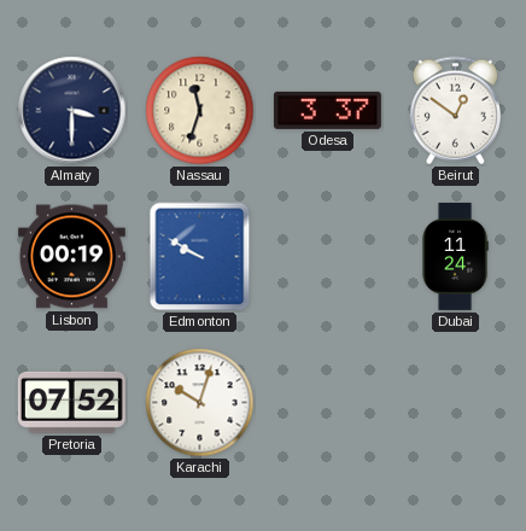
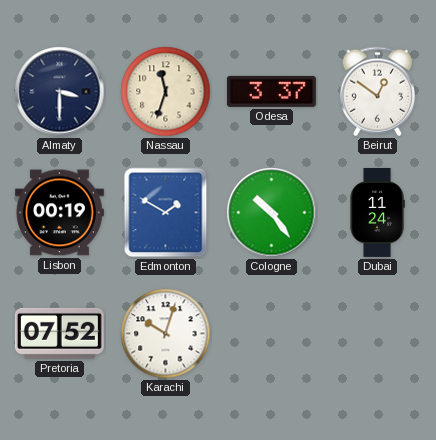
Edmonton: 9:50 -> 1:50
Cologne: none -> 10:24
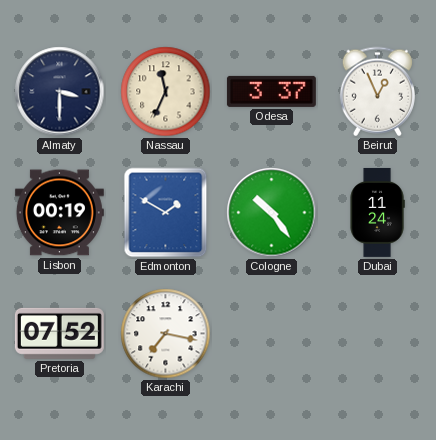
Nassau: 11:33 -> 11:34
Beirut: 12:51 -> 12:56
Karachi: 10:03 -> 7:17
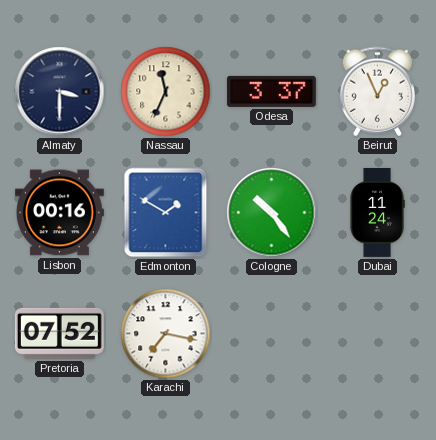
Lisbon: 00:19 -> 00:16
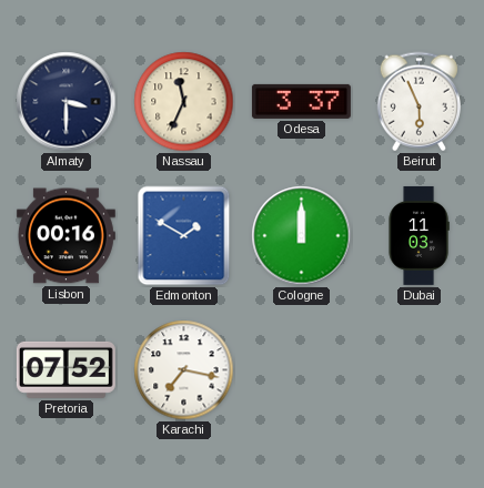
Beirut: 12:56 -> 5:56
Cologne: 10:24 -> 12:00
Dubai: 11:24 -> 11:03
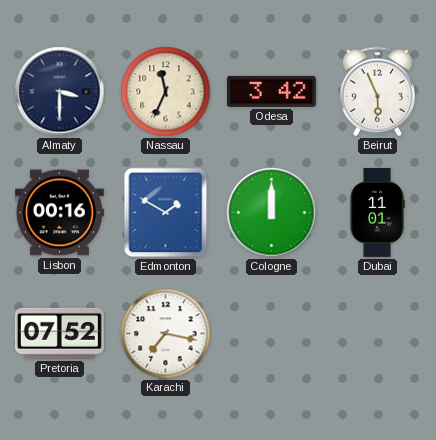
Odesa: 3:37 -> 3:42
Dubai: 11:03 -> 11:01
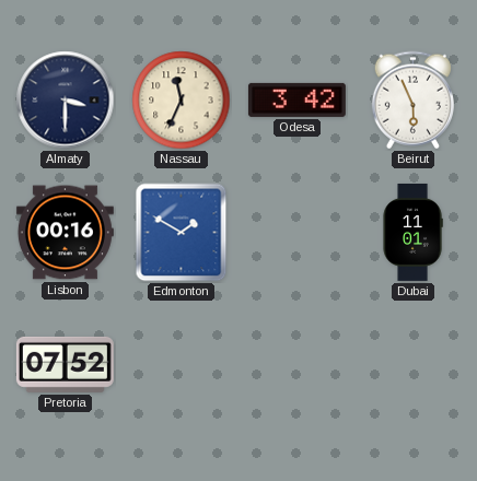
Cologne: 12:00 -> none
Karachi: 7:17 -> none
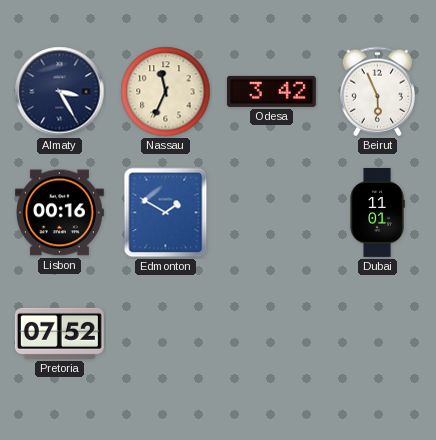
Almaty: 3:30 -> 3:25
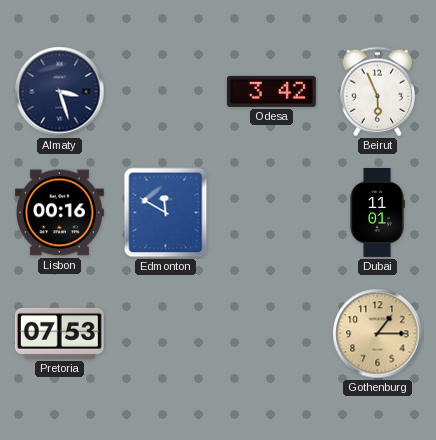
Almaty: 3:25 -> 3:27
Nassau: 11:34 -> none
Edmonton: 1:50 -> 11:50
Pretoria: 07:52 -> 07:53
Gothenburg: none -> 1:15
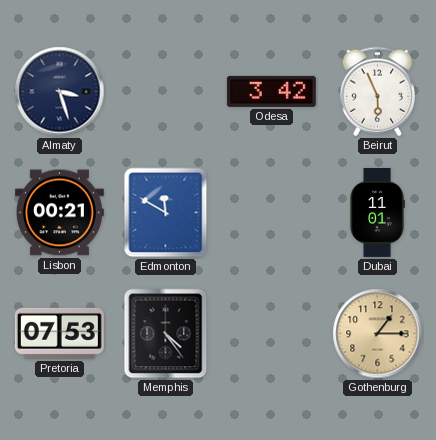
Lisbon: 00:16 -> 00:21
Memphis: none -> 4:24
